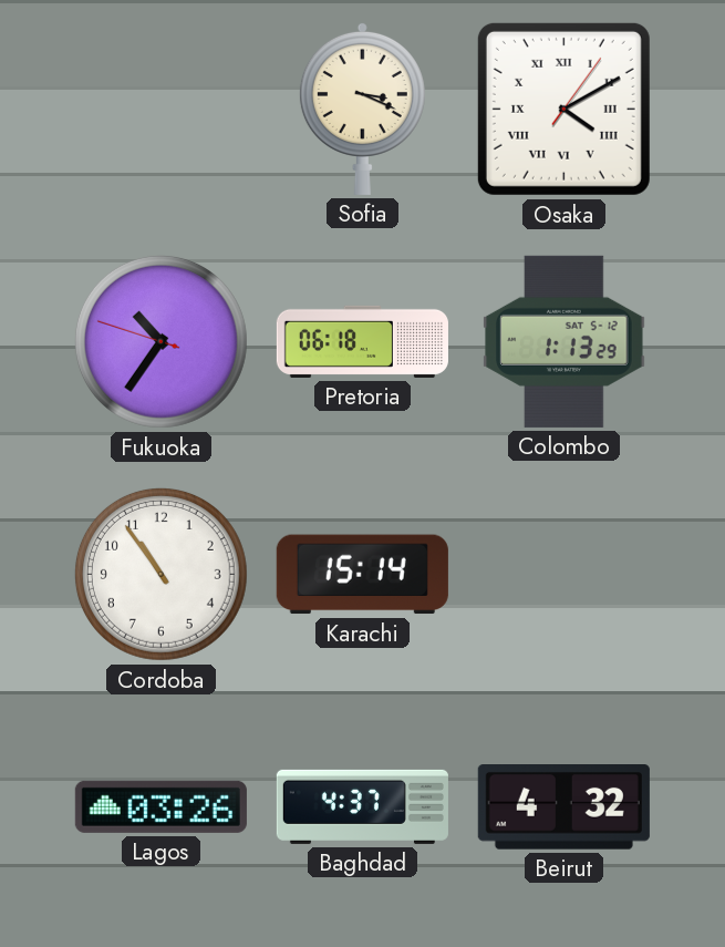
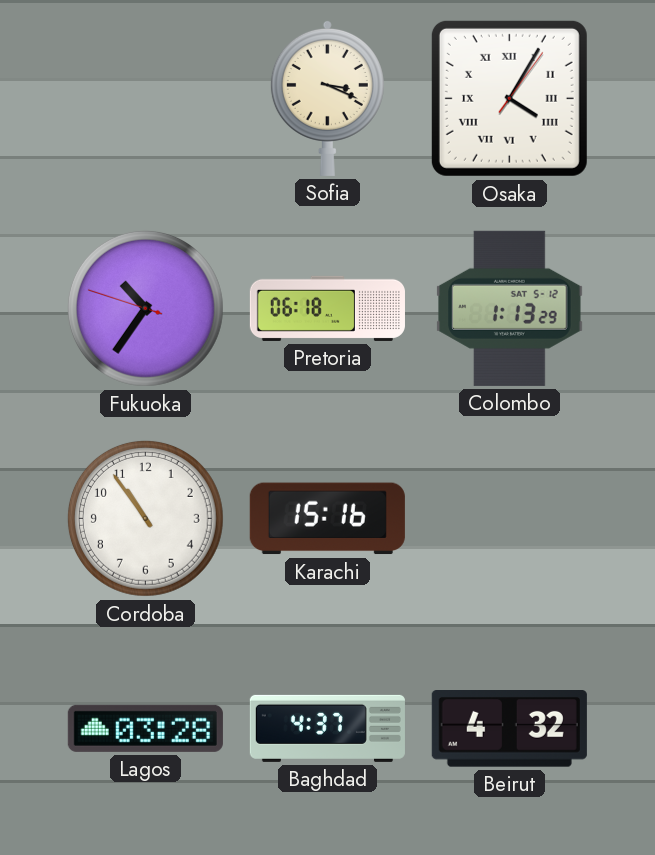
Osaka: 4:10 -> 4:05
Karachi: 15:14 -> 15:16
Lagos: 03:26 -> 03:28
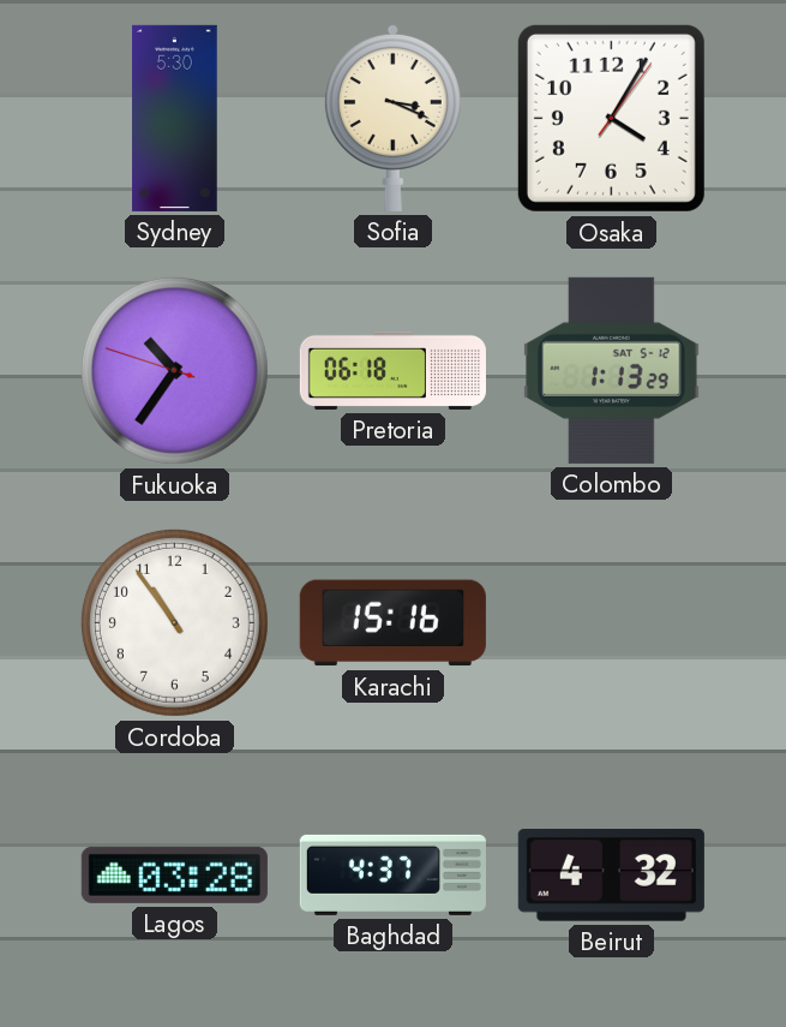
Sydney: none -> 5:30
Osaka numerals: Roman -> Arabic
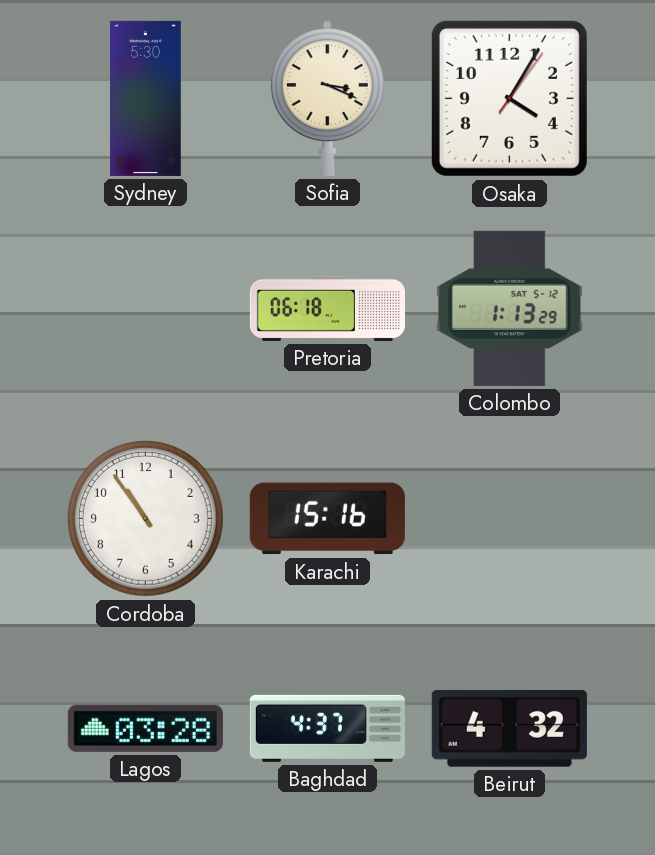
Fukuoka: 10:35 -> none
